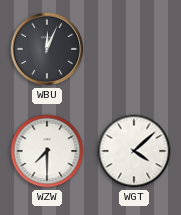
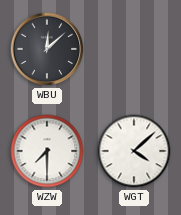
WBU: 12:04 -> 12:08
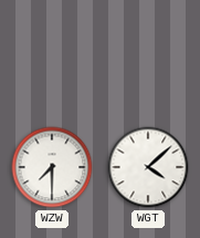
WBU: 12:08 -> none
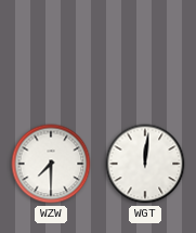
WGT: 4:08 -> 12:01
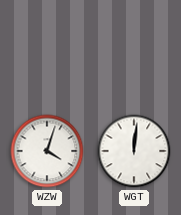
WZW: 7:30 -> 4:03
